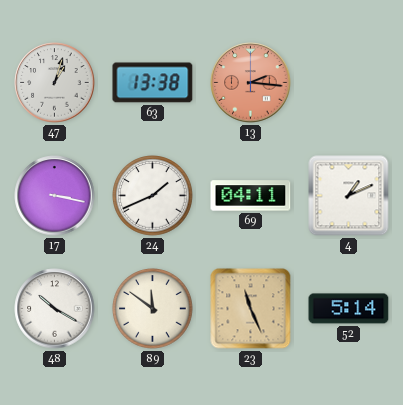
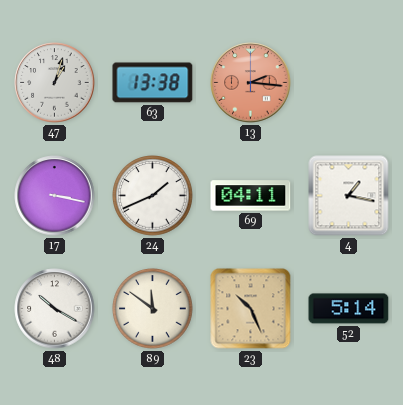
4: 1:11 -> 1:17
23: 11:26 -> 10:26
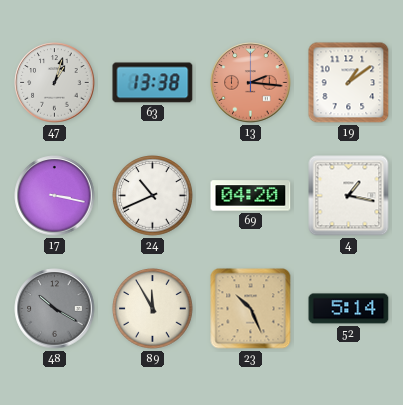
19: none -> 1:09
24: 1:41 -> 10:41
69: 04:11 -> 04:20
48 dial: white -> grey
89: 11:51 -> 11:55
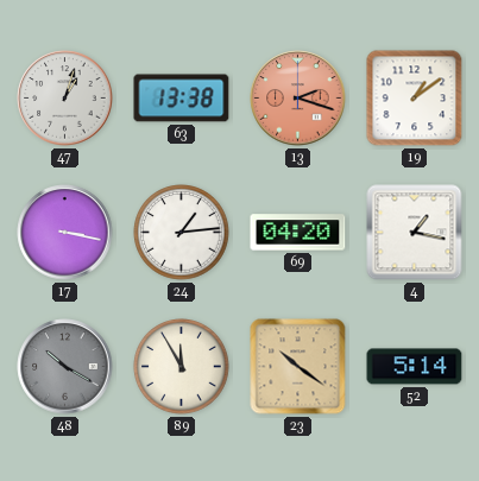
13: 2:16 -> 2:18
24: 10:41 -> 1:14
23: 10:26 -> 10:21
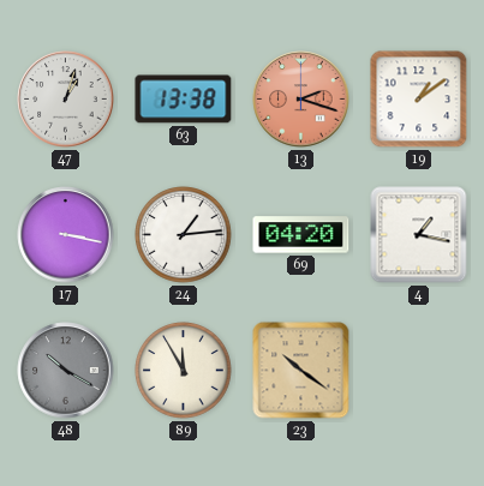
52: 5:14 -> none
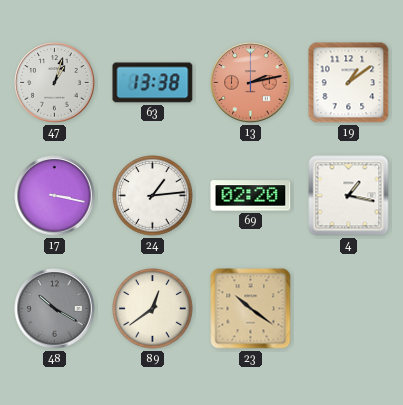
13: 2:18 -> 2:13
69: 04:20 -> 02:20
89: 11:55 -> 12:39
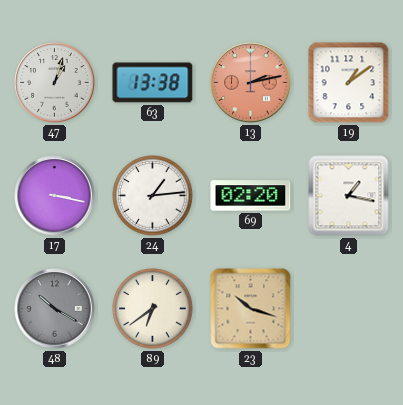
89: 12:39 -> 6:39
23: 10:21 -> 10:18
